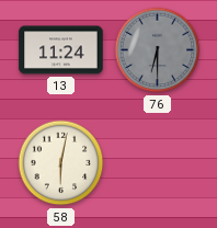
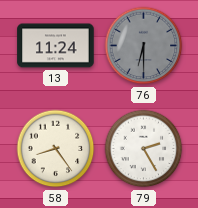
58: 6:02 -> 8:24
79: none -> 2:25
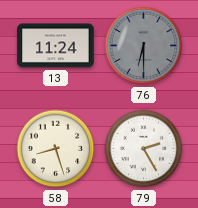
58: 8:24 -> 8:27
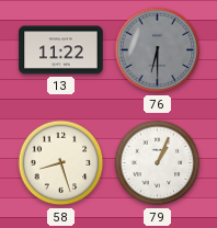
13: 11:24 -> 11:22
79: 2:25 -> 1:04
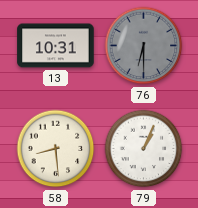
13: 11:22 -> 10:31
58: 8:27 -> 8:29
